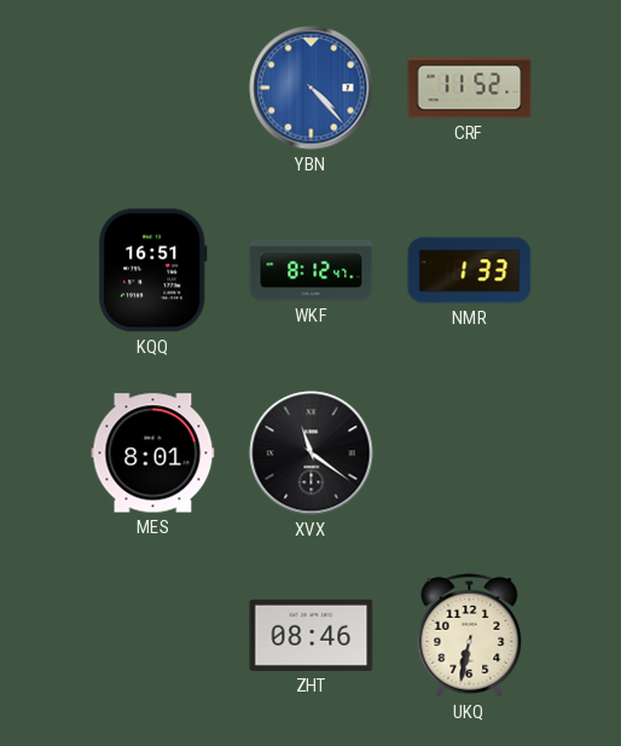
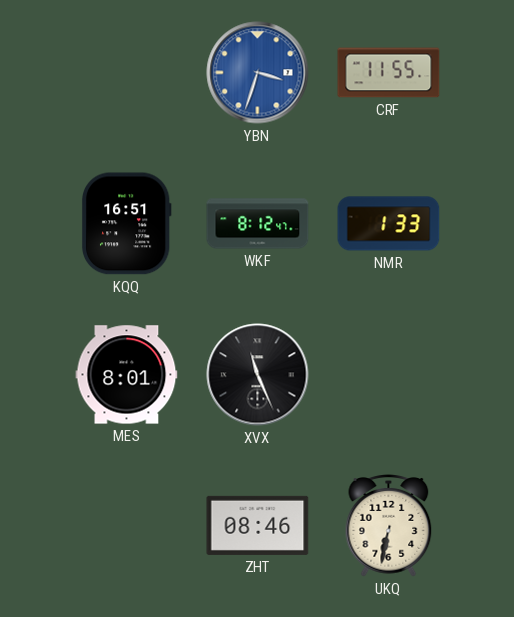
YBN: 4:23 -> 3:33
CRF: 11:52 -> 11:55
XVX: 11:21 -> 11:26
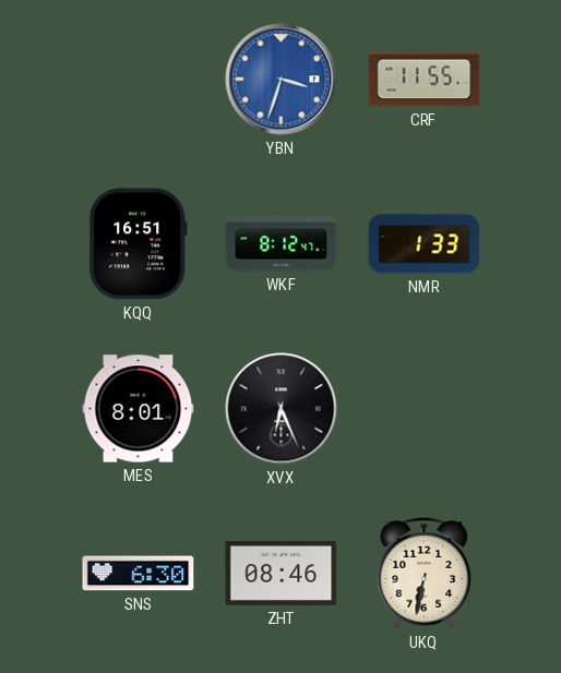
XVX: 11:26 -> 6:26
SNS: none -> 6:30
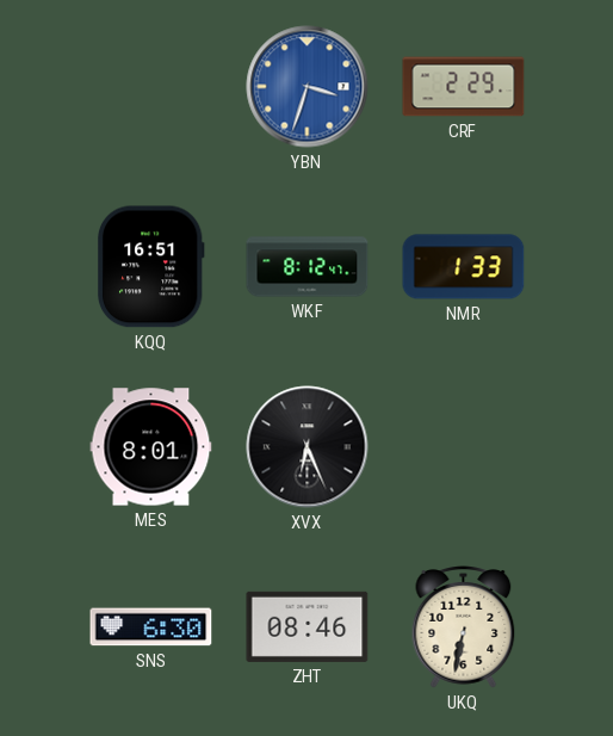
CRF: 11:55 -> 2:29
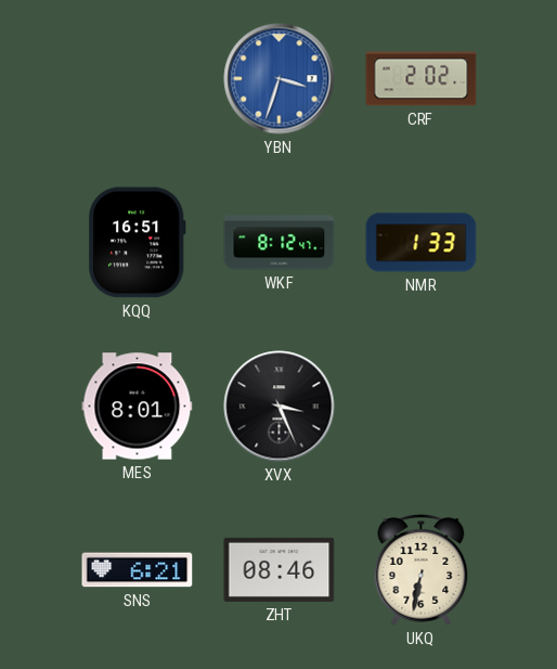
CRF: 2:29 -> 2:02
XVX: 6:26 -> 3:26
SNS: 6:30 -> 6:21
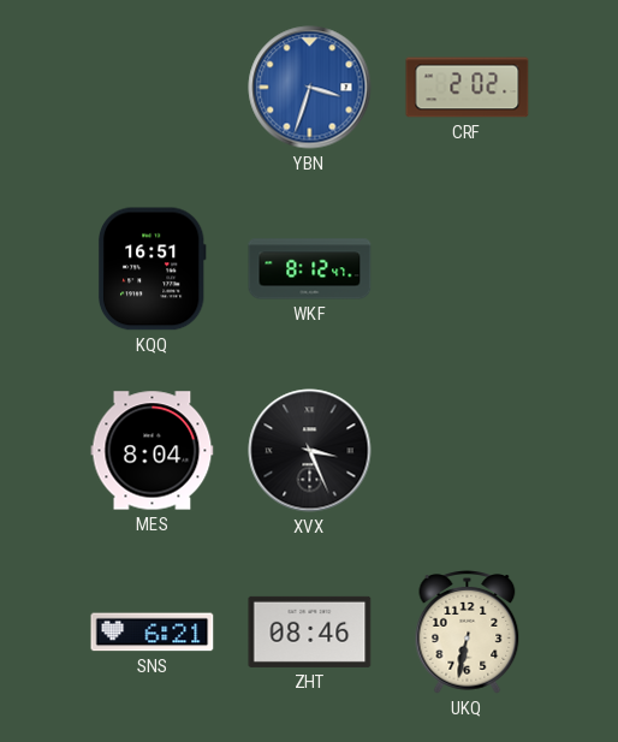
NMR: 1:33 -> none
MES: 8:01 -> 8:04
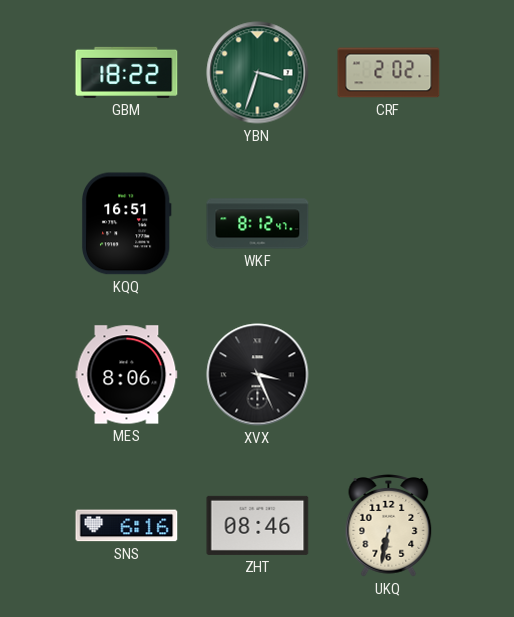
GBM: none -> 18:22
YBN dial: blue -> green
MES: 8:04 -> 8:06
SNS: 6:21 -> 6:16
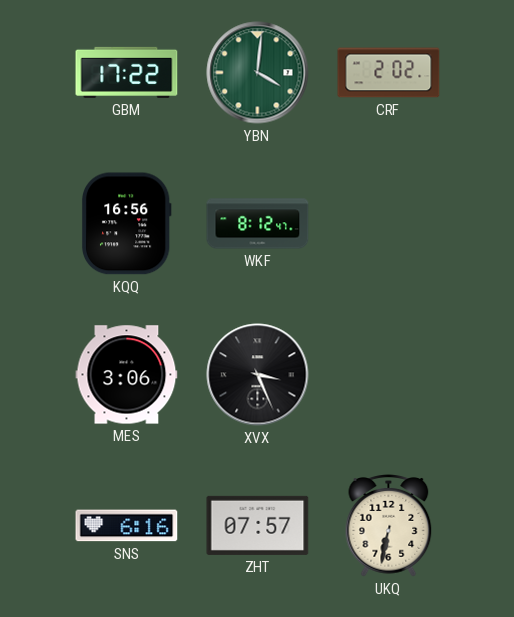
GBM: 18:22 -> 17:22
YBN: 3:33 -> 4:01
KQQ: 16:51 -> 16:56
MES: 8:06 -> 3:06
ZHT: 08:46 -> 07:57
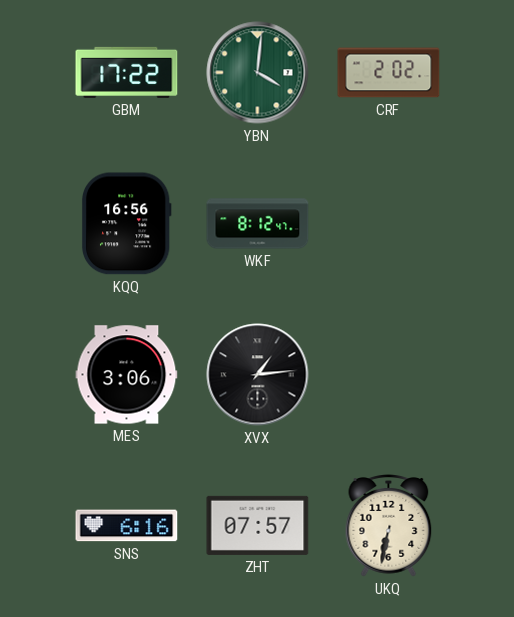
XVX: 3:26 -> 1:14
